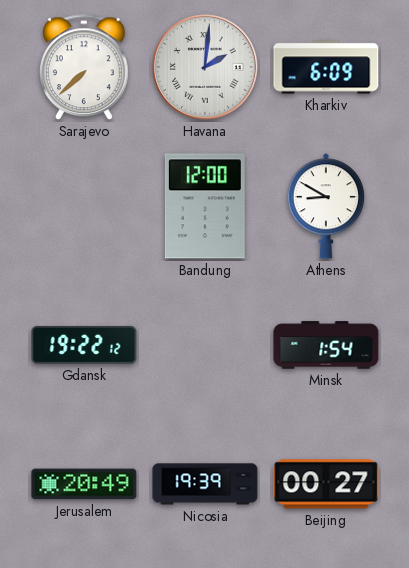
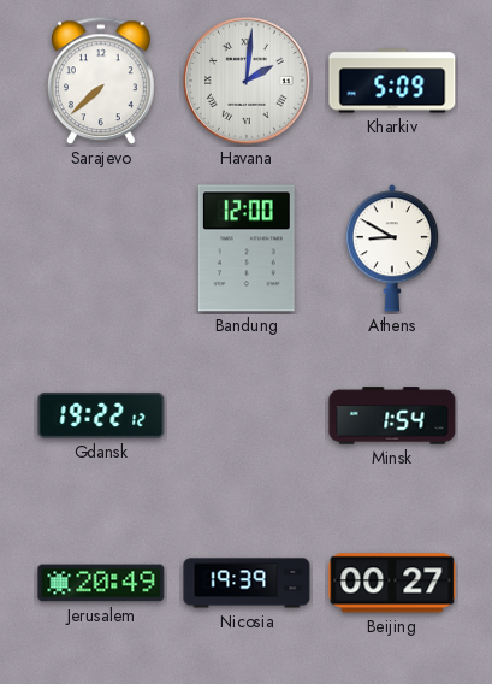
Kharkiv: 6:09 -> 5:09
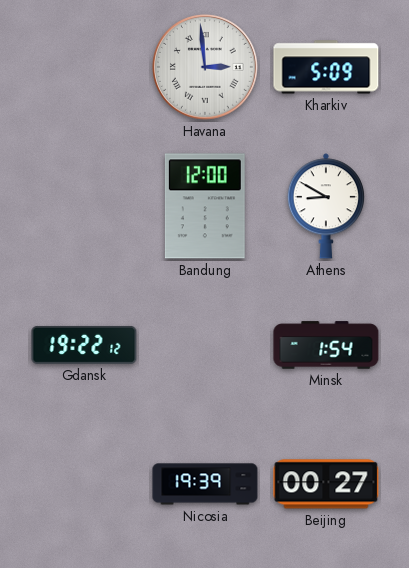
Sarajevo: 7:38 -> none
Havana: 2:01 -> 2:59
Jerusalem: 20:49 -> none
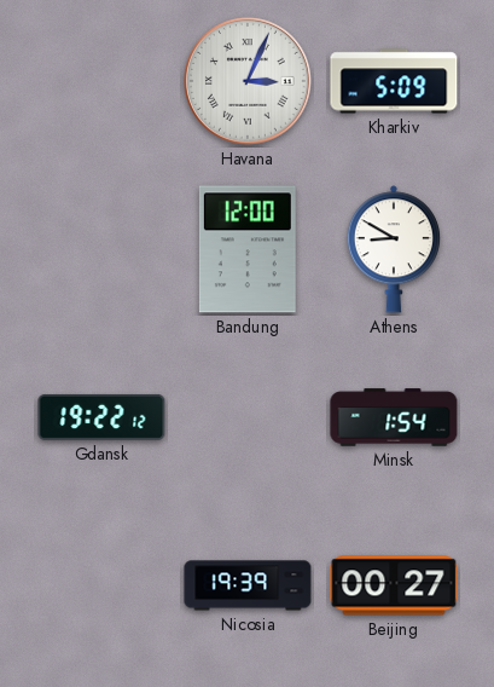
Havana: 2:59 -> 3:04
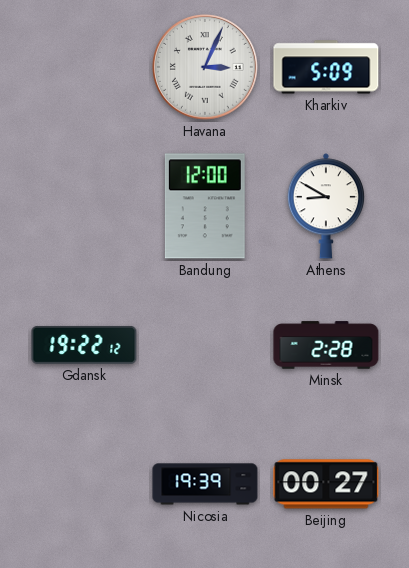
Minsk: 1:54 -> 2:28
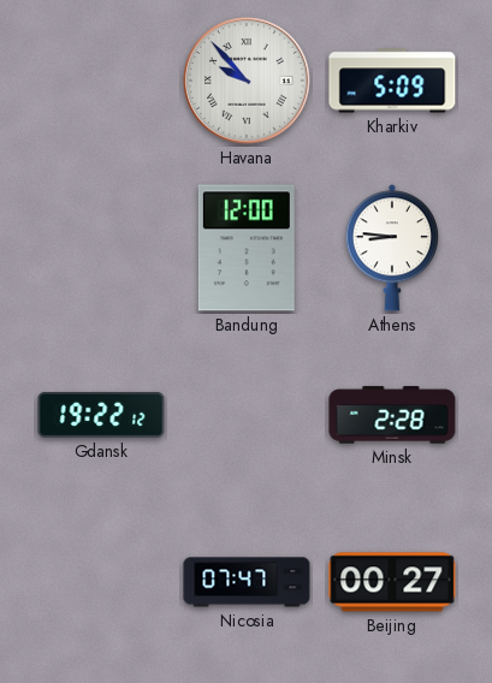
Havana: 3:04 -> 9:53
Athens: 8:50 -> 8:46
Nicosia: 19:39 -> 07:47
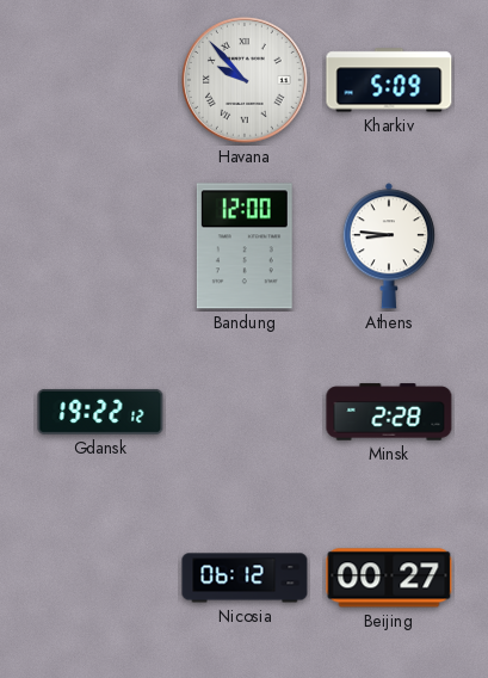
Nicosia: 07:47 -> 06:12
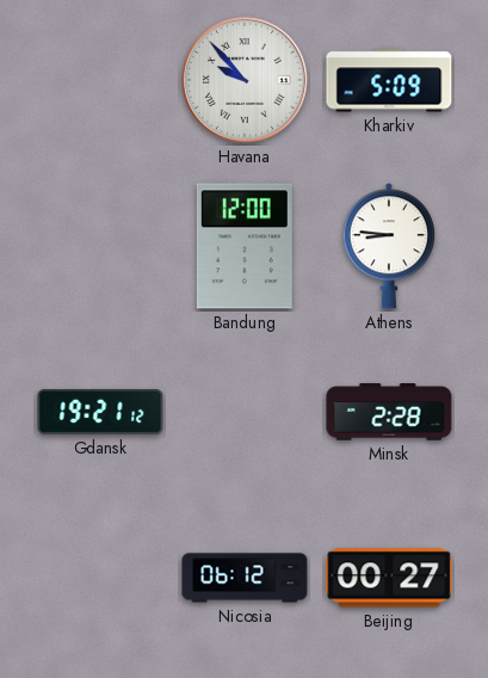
Gdansk: 19:22 -> 19:21
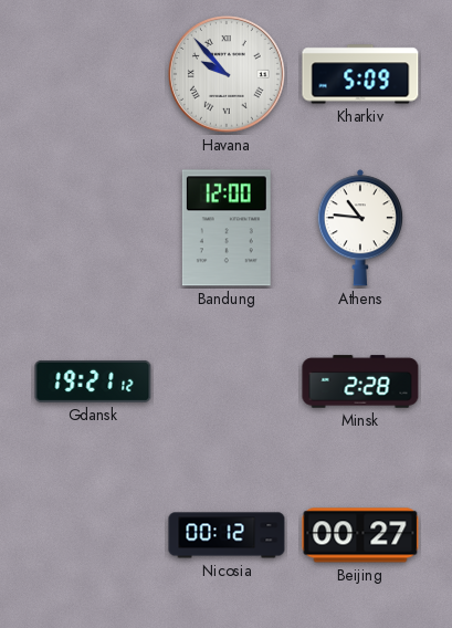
Athens: 8:46 -> 10:46
Nicosia: 06:12 -> 00:12
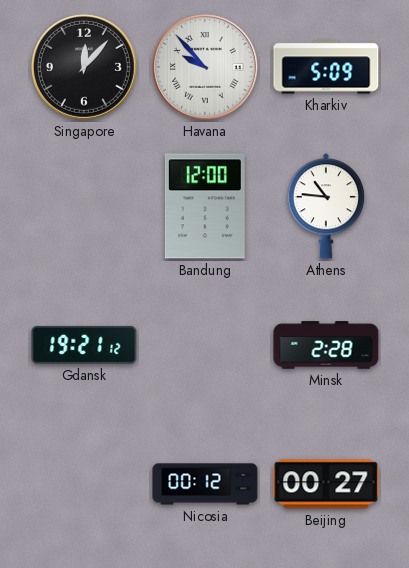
Singapore: none -> 12:07
